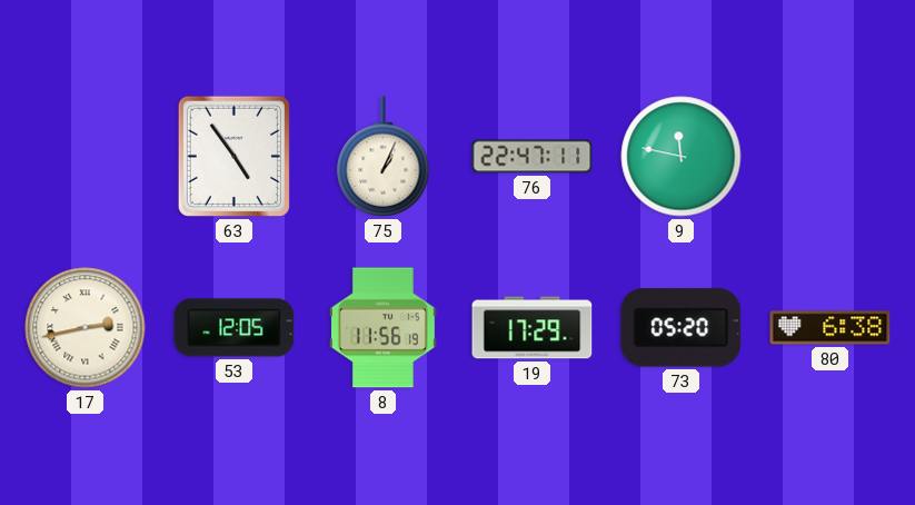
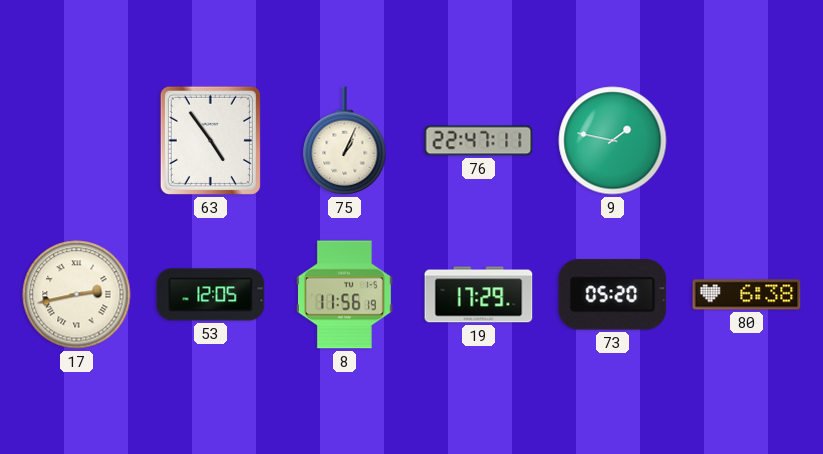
9: 11:47 -> 1:47
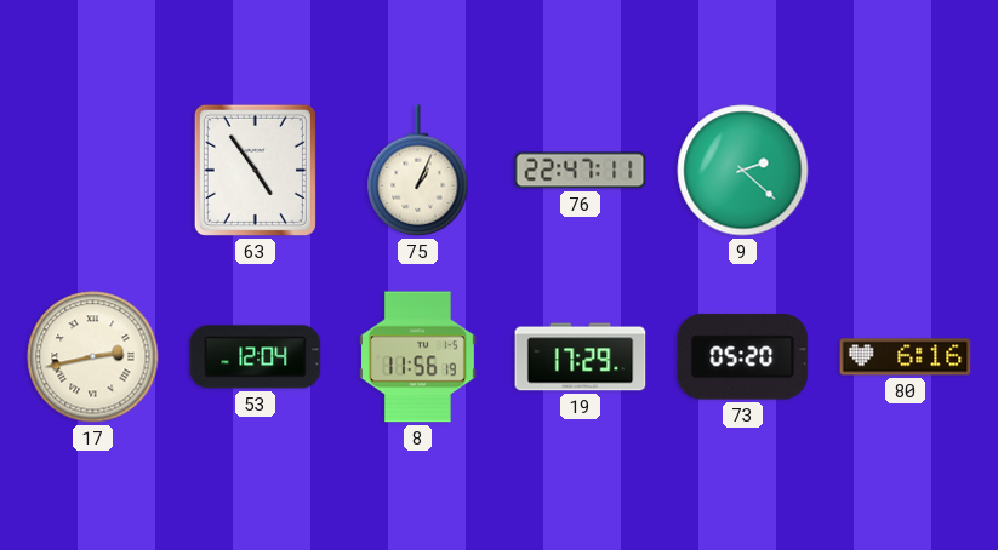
9: 1:47 -> 2:22
53: 12:05 -> 12:04
80: 6:38 -> 6:16
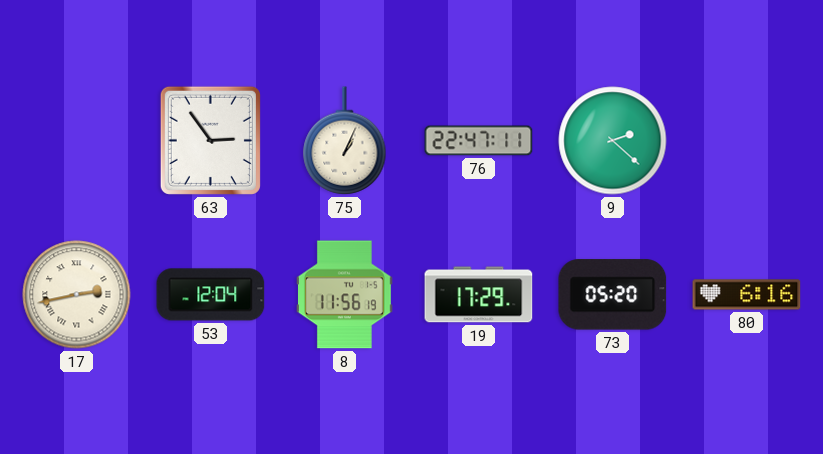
63: 4:54 -> 2:54
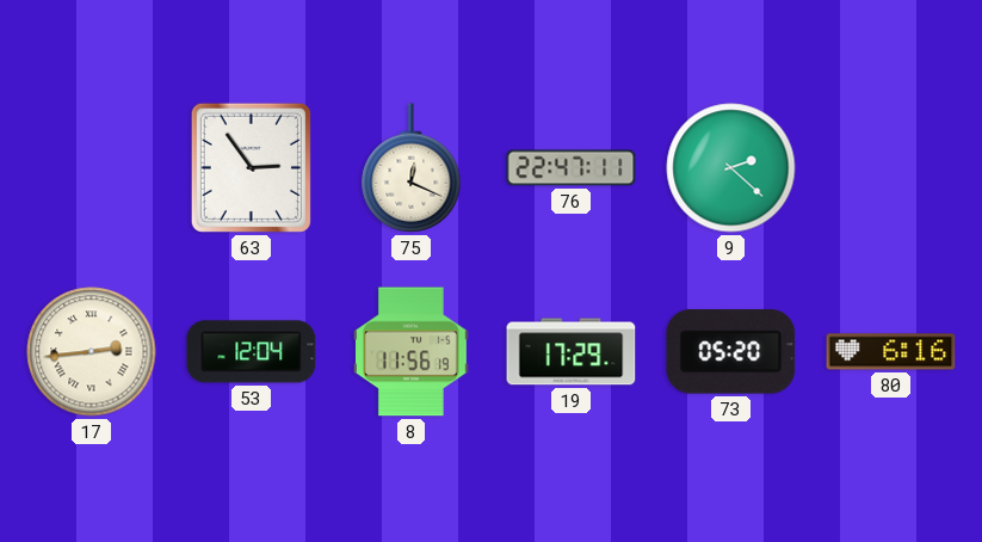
75: 1:04 -> 12:19
17: 2:43 -> 2:44
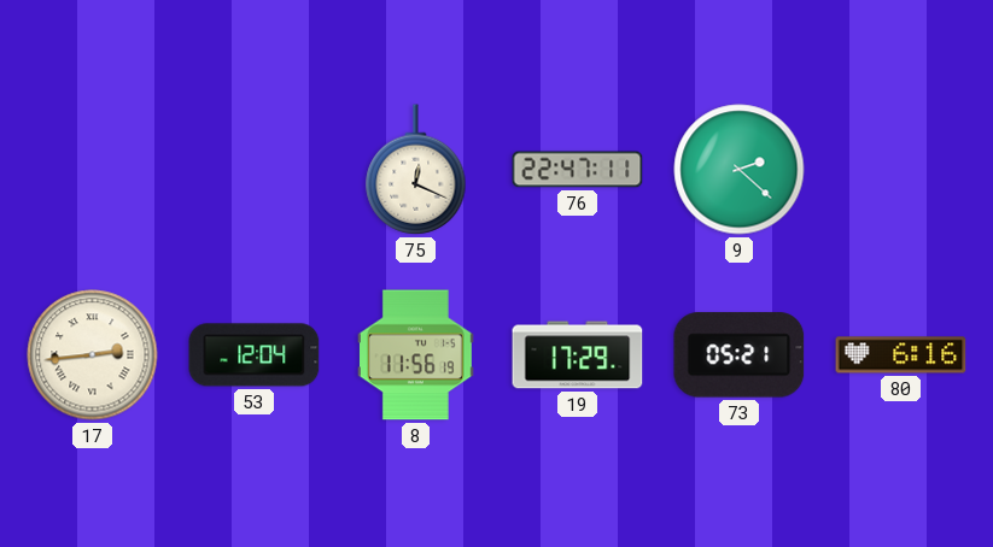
63: 2:54 -> none
73: 05:20 -> 05:21
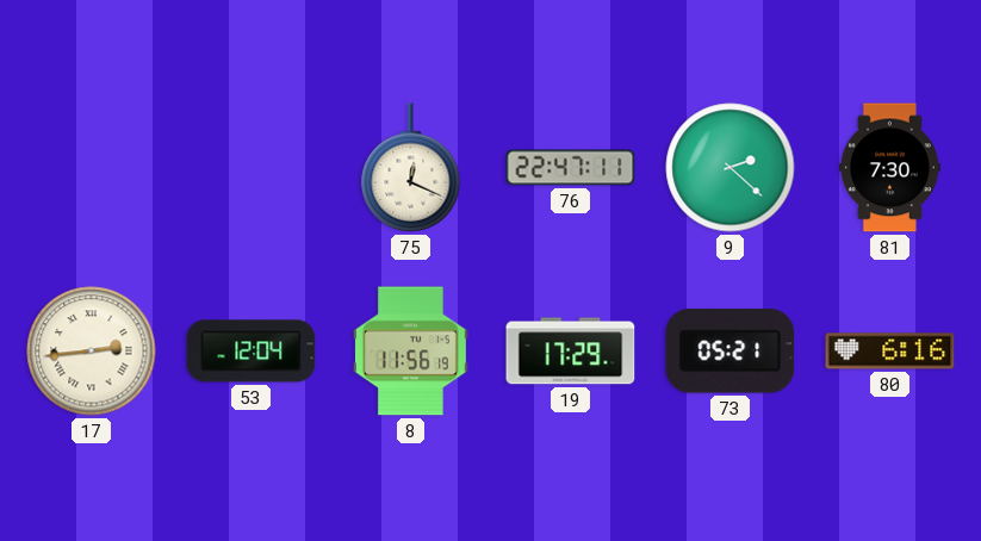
81: none -> 7:30
